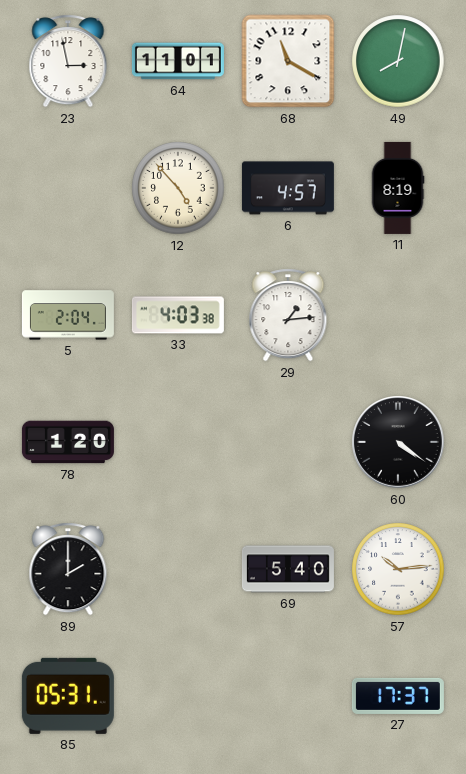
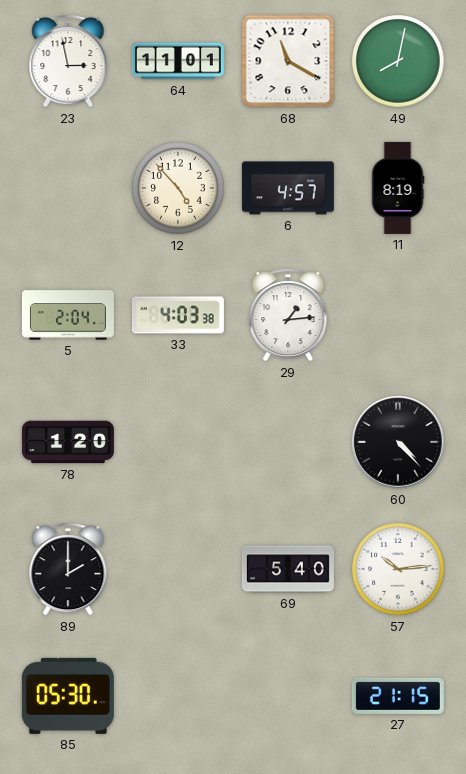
60: 4:21 -> 4:23
85: 05:31 -> 05:30
27: 17:37 -> 21:15
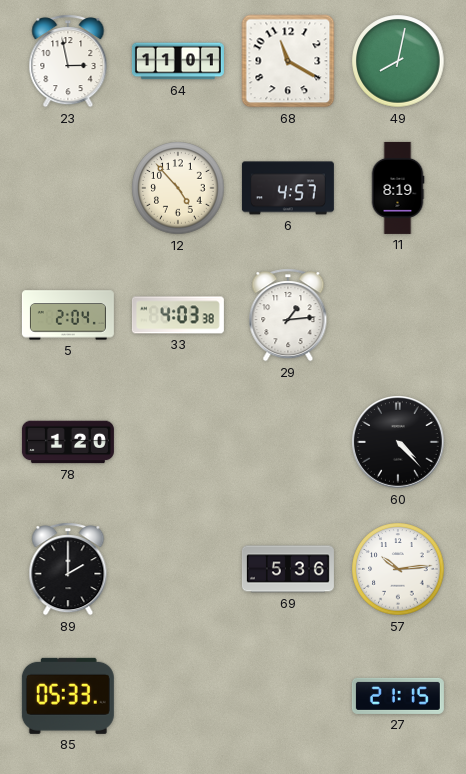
69: 5:40 -> 5:36
85: 05:30 -> 05:33
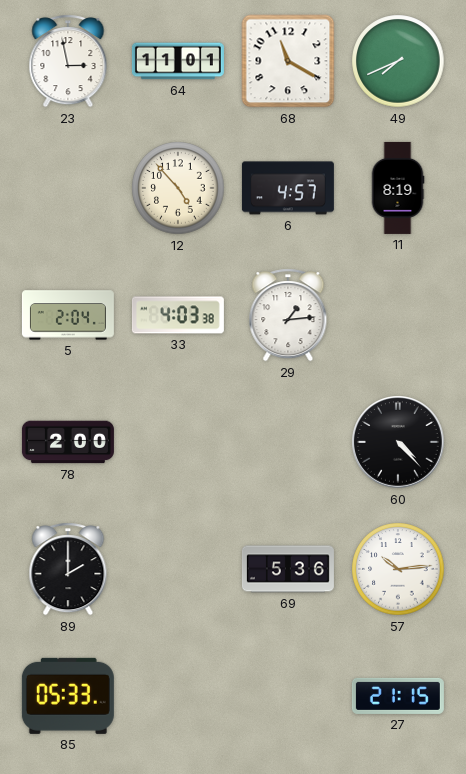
49: 8:02 -> 7:41
78: 1:20 -> 2:00
